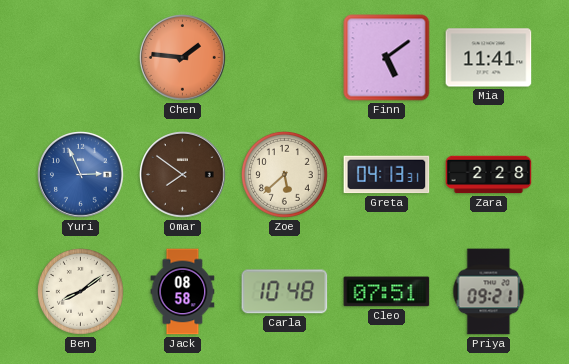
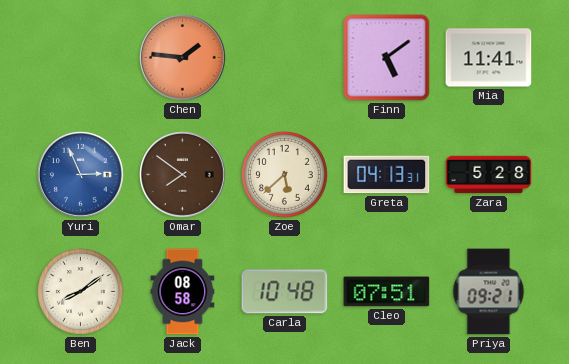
Zara: 2:28 -> 5:28
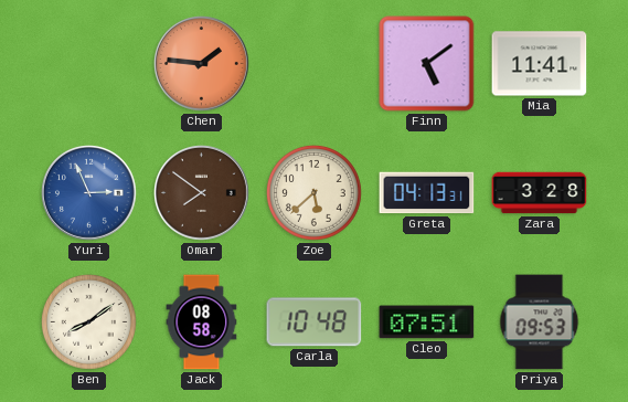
Zara: 5:28 -> 3:28
Priya: 09:21 -> 09:53
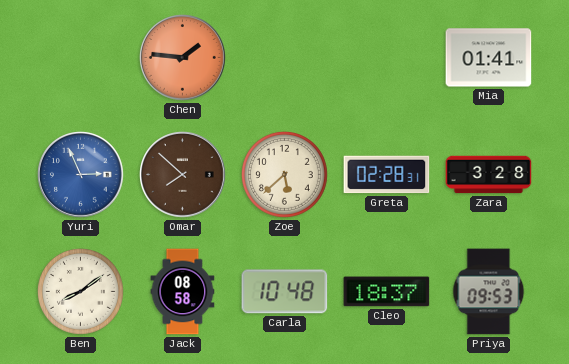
Finn: 5:09 -> none
Mia: 11:41 -> 01:41
Omar: 7:51 -> 7:52
Greta: 04:13 -> 02:28
Cleo: 07:51 -> 18:37
